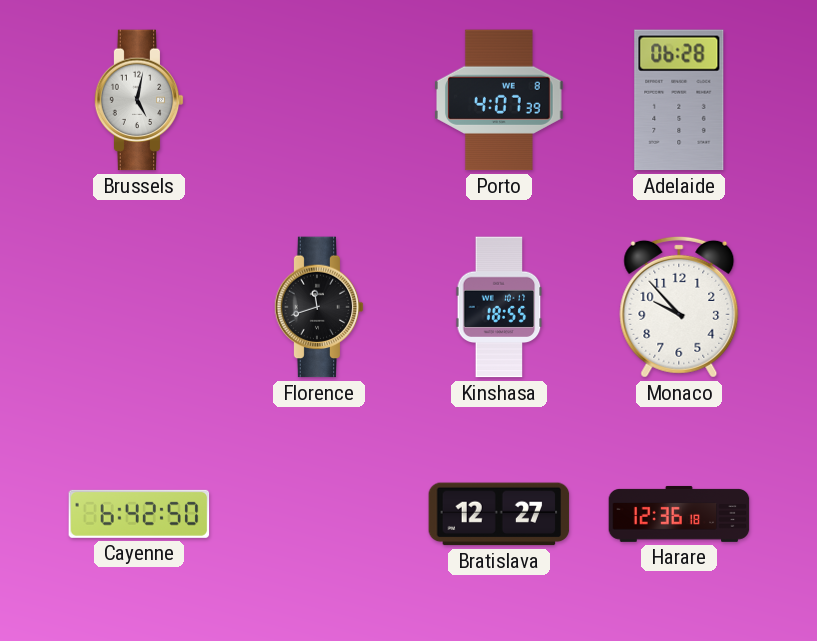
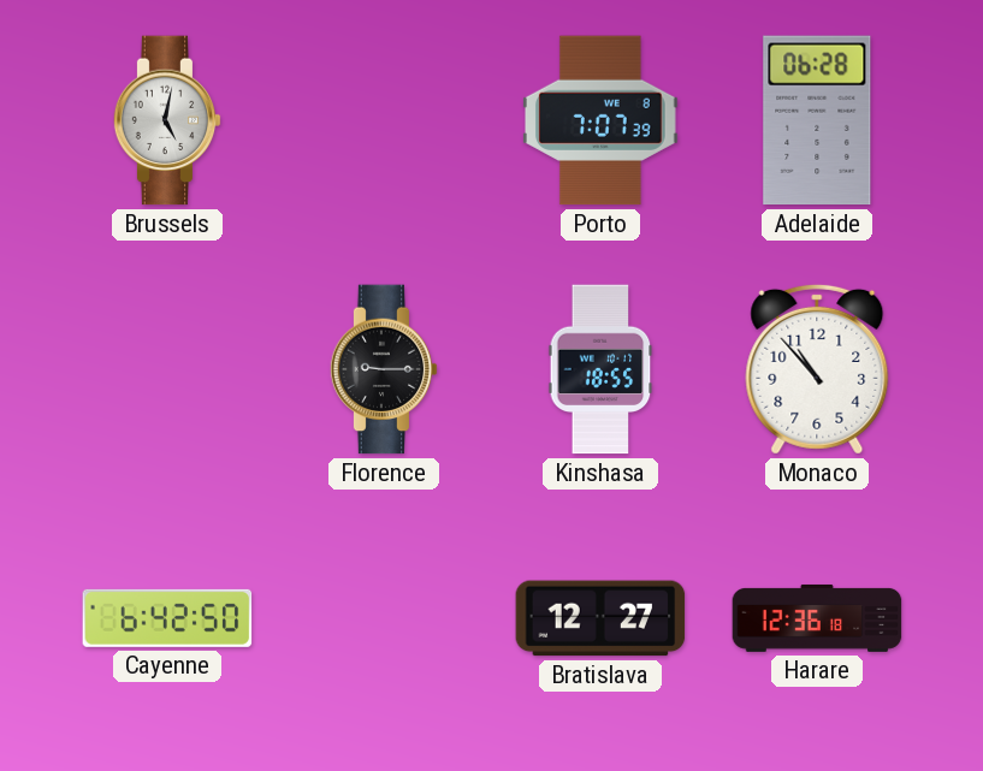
Porto: 4:07 -> 7:07
Florence: 11:42 -> 9:15
Monaco: 9:53 -> 10:53
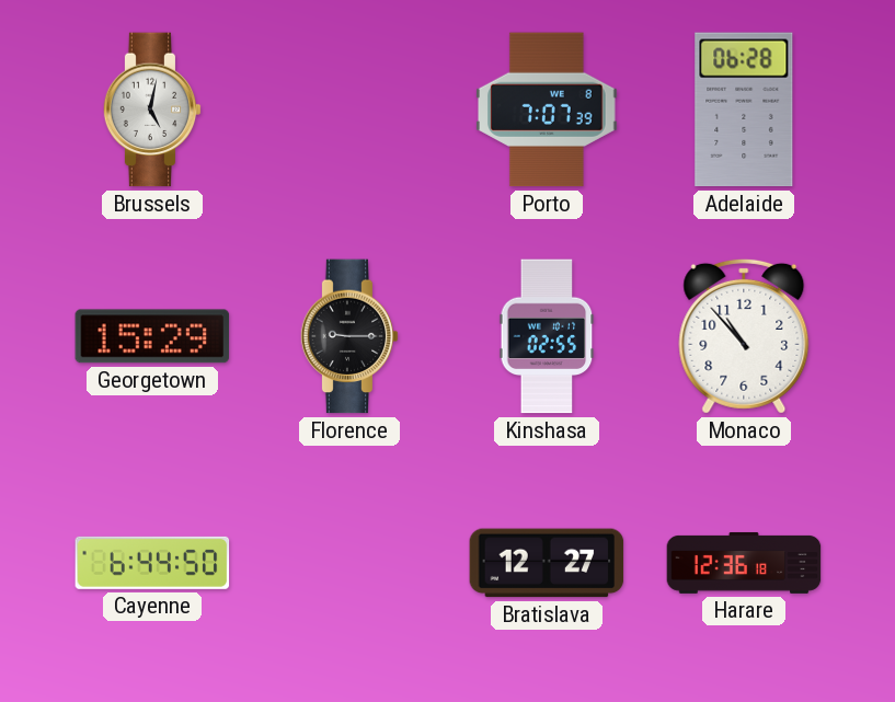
Georgetown: none -> 15:29
Kinshasa: 18:55 -> 02:55
Cayenne: 6:42 -> 6:44
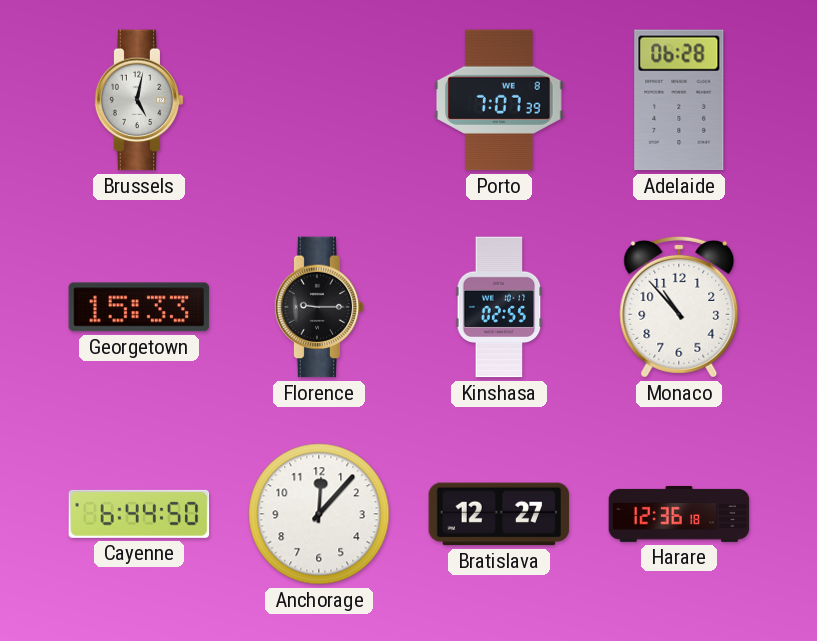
Georgetown: 15:29 -> 15:33
Anchorage: none -> 12:07
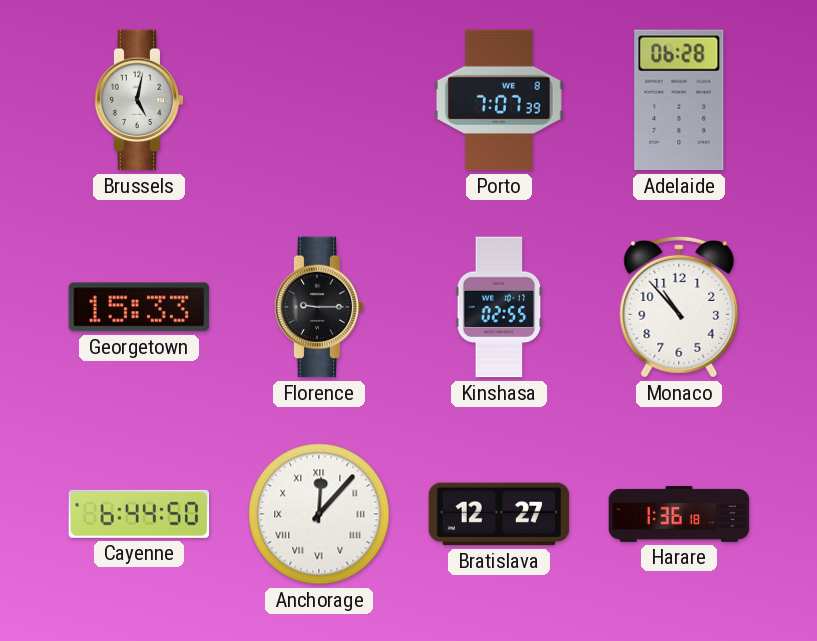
Anchorage numerals: Arabic -> Roman
Harare: 12:36 -> 1:36
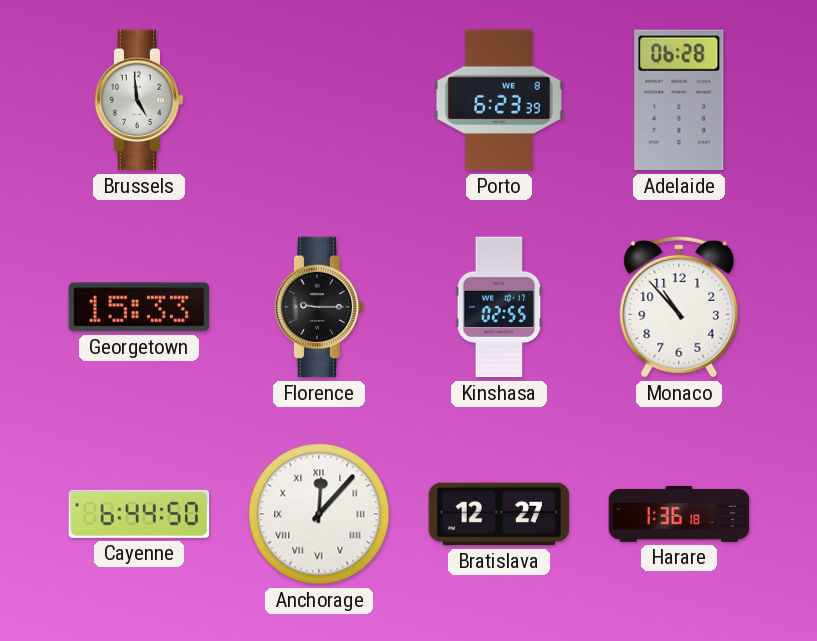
Brussels: 5:02 -> 4:59
Porto: 7:07 -> 6:23
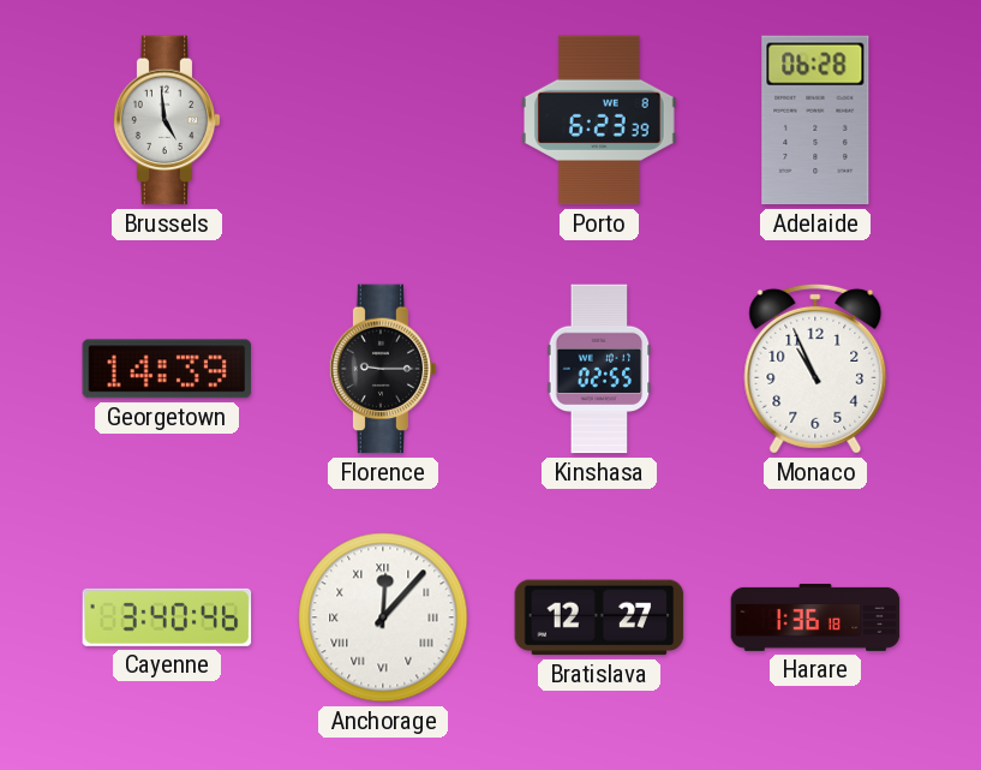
Georgetown: 15:33 -> 14:39
Monaco: 10:53 -> 10:56
Cayenne: 6:44 -> 3:40
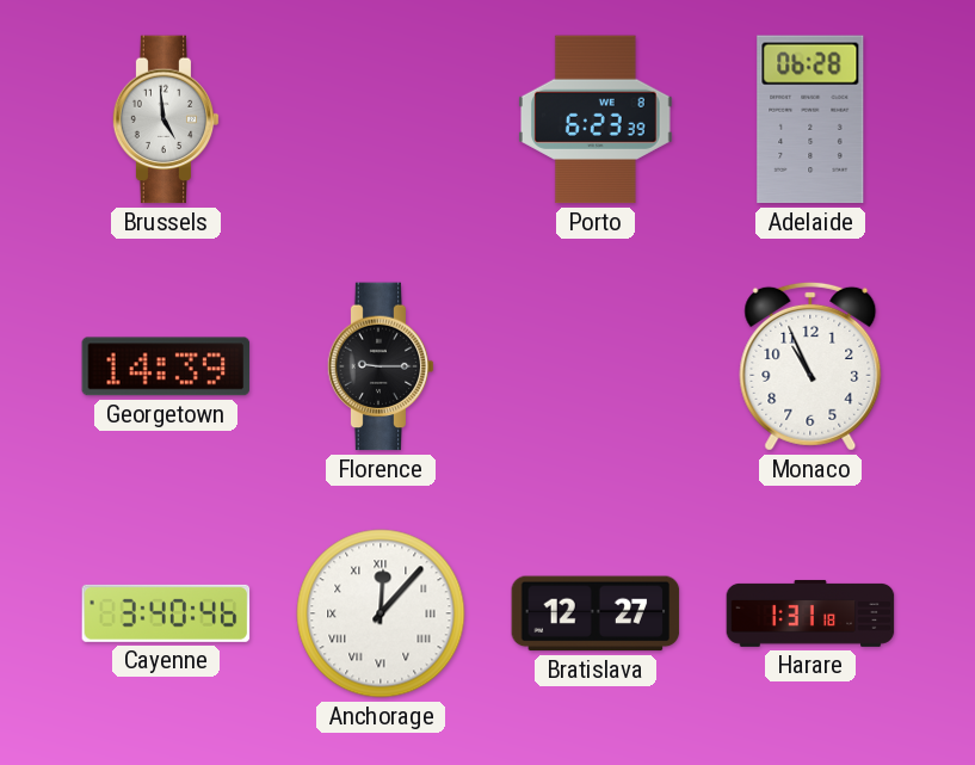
Kinshasa: 02:55 -> none
Harare: 1:36 -> 1:31
